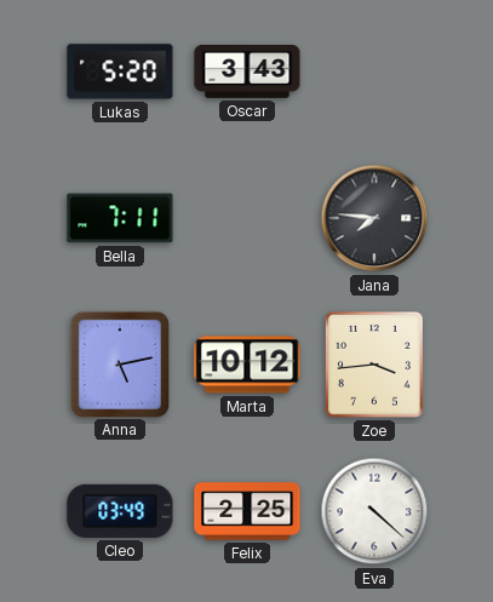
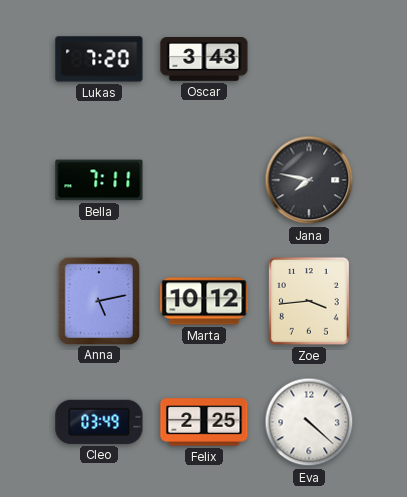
Lukas: 5:20 -> 7:20
Jana: 7:46 -> 7:47
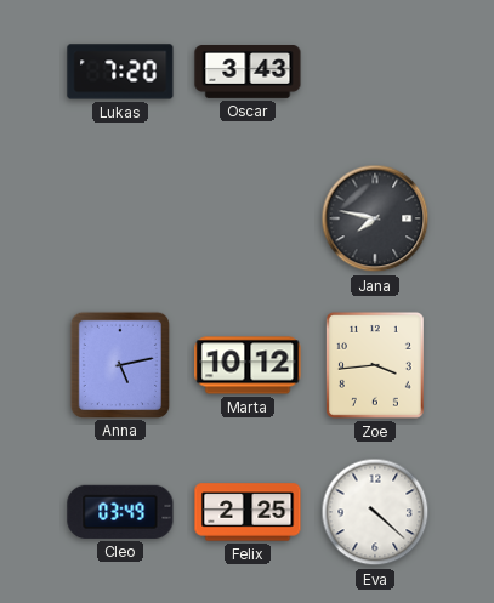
Bella: 7:11 -> none
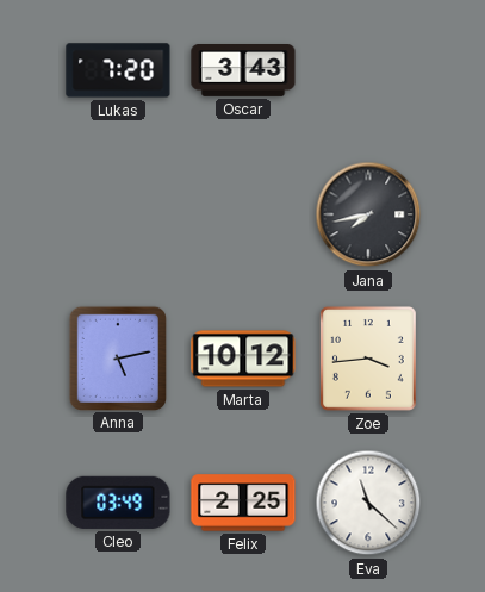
Jana: 7:47 -> 7:43
Eva: 4:22 -> 11:22
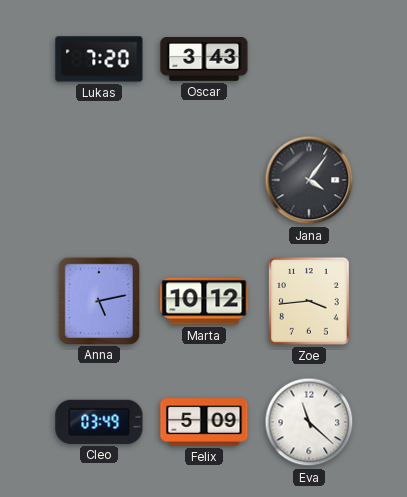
Jana: 7:43 -> 4:06
Felix: 2:25 -> 5:09
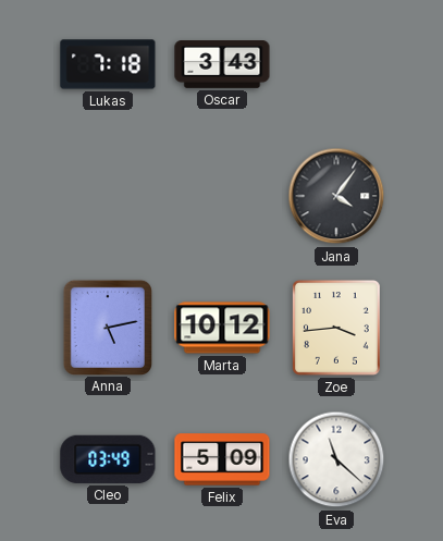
Lukas: 7:20 -> 7:18
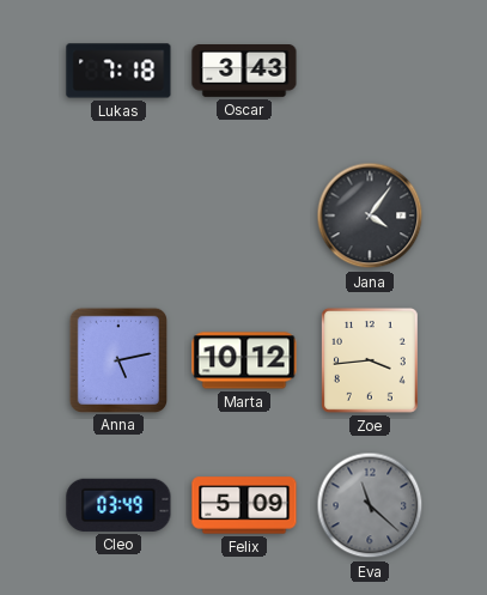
Eva dial: white -> grey
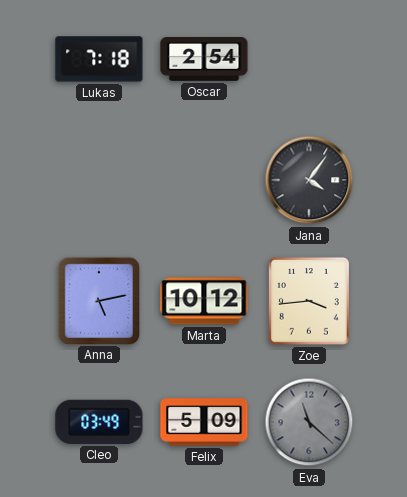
Oscar: 3:43 -> 2:54
